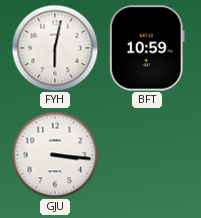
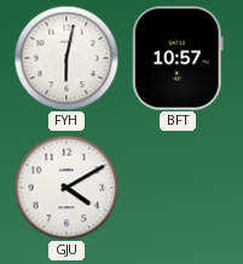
BFT: 10:59 -> 10:57
GJU: 3:16 -> 4:10
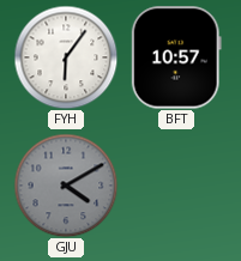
FYH: 6:02 -> 6:06
GJU dial: white -> grey
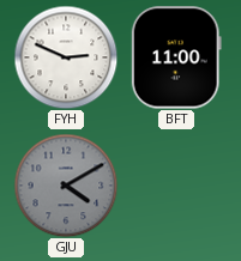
FYH: 6:06 -> 2:49
BFT: 10:57 -> 11:00
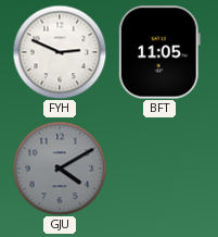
BFT: 11:00 -> 11:05
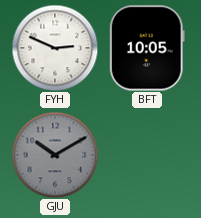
BFT: 11:05 -> 10:05
GJU: 4:10 -> 10:10
